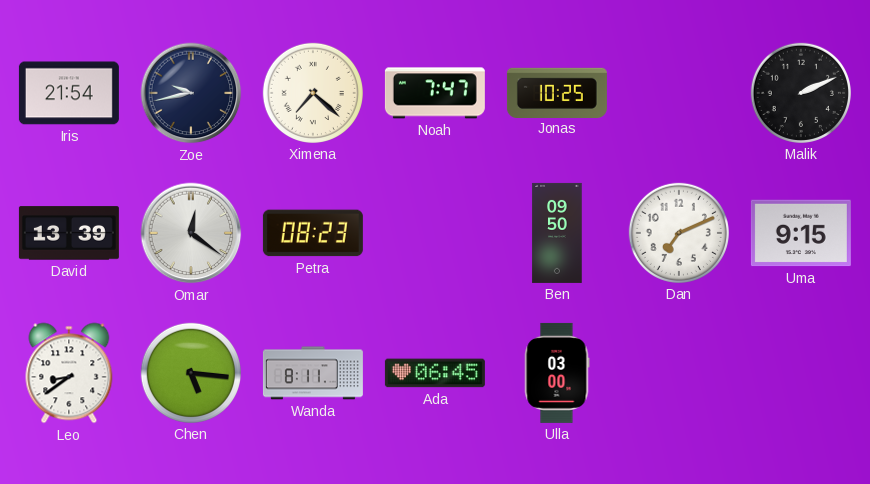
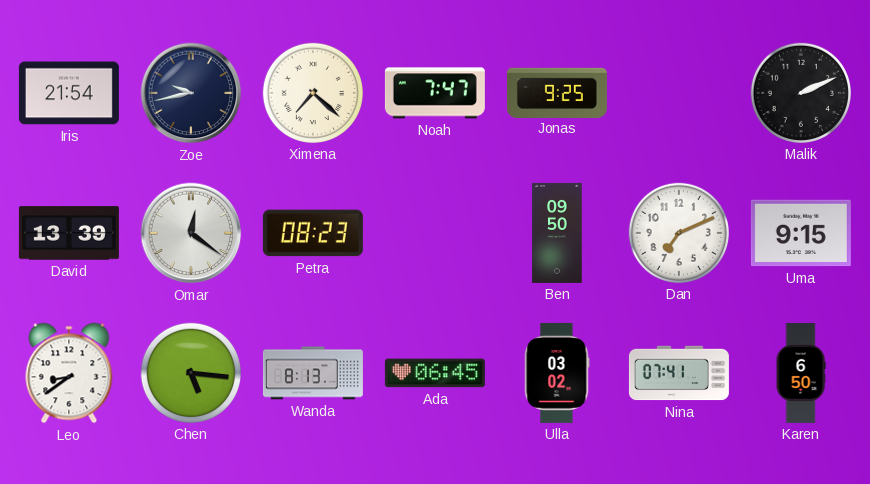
Jonas: 10:25 -> 9:25
Wanda: 8:11 -> 8:13
Ulla: 03:00 -> 03:02
Nina: none -> 07:41
Karen: none -> 6:50
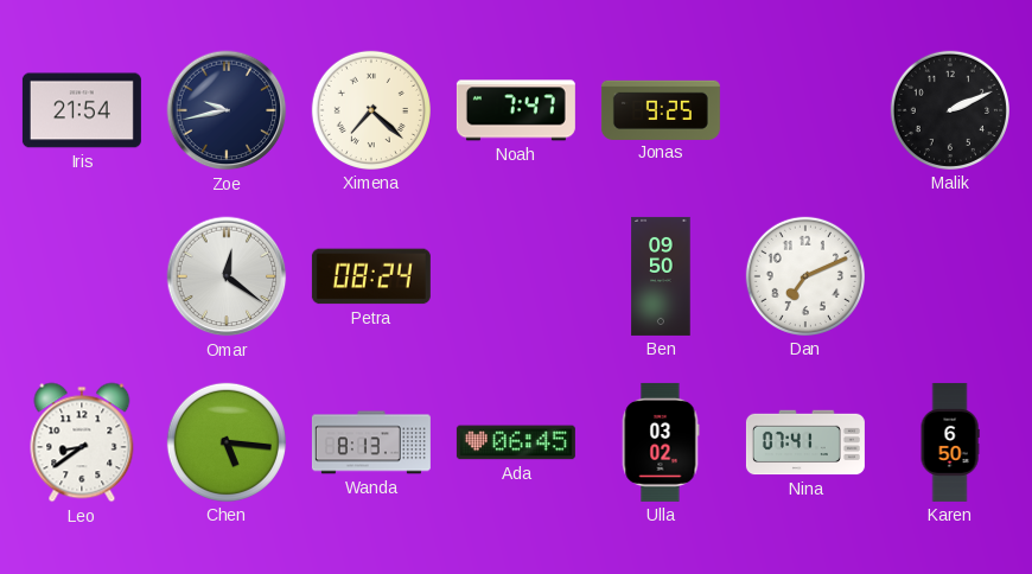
David: 13:39 -> none
Petra: 08:23 -> 08:24
Uma: 9:15 -> none
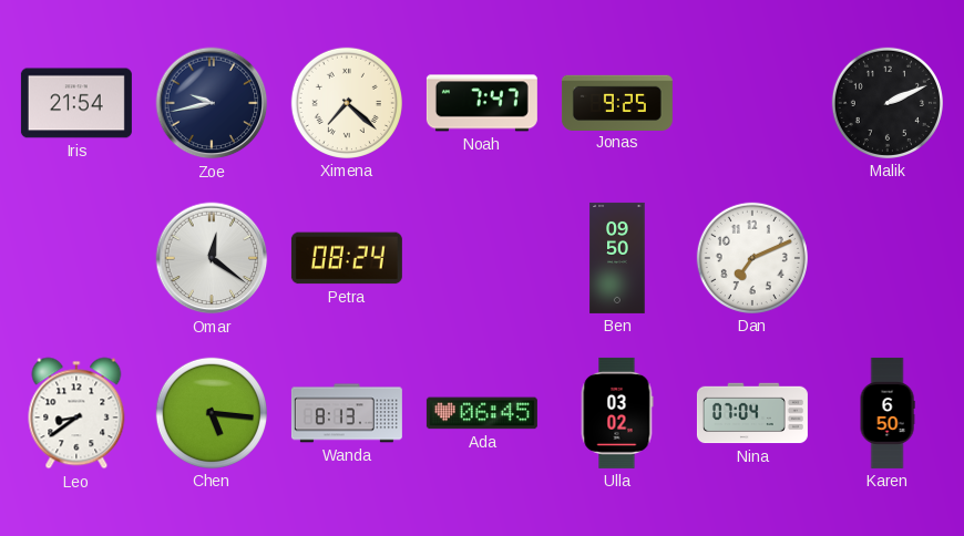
Nina: 07:41 -> 07:04
